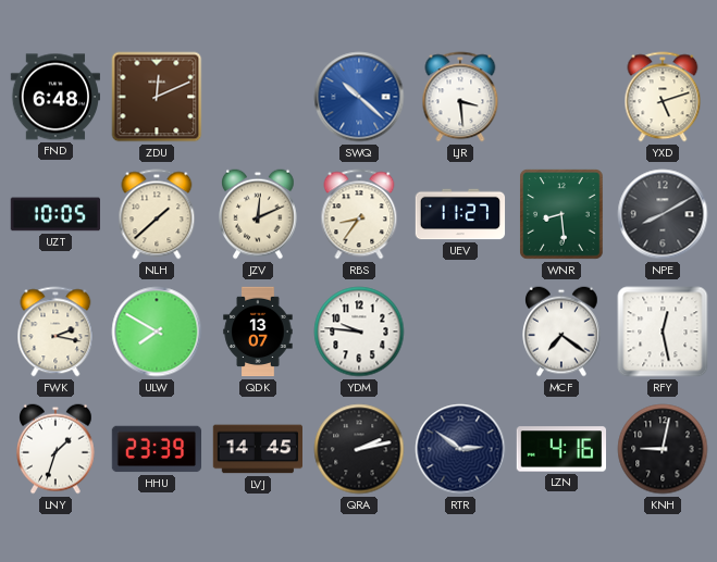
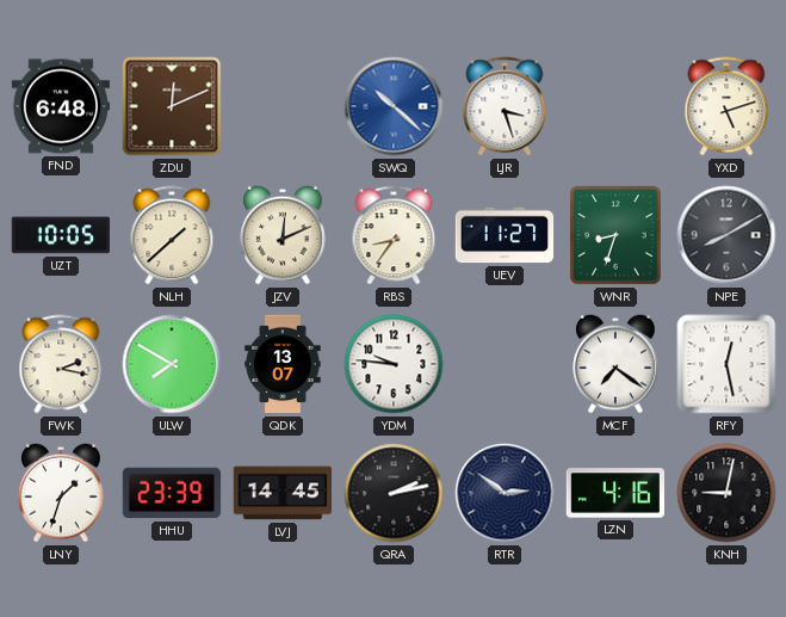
LJR: 3:29 -> 3:27
WNR: 8:29 -> 8:33
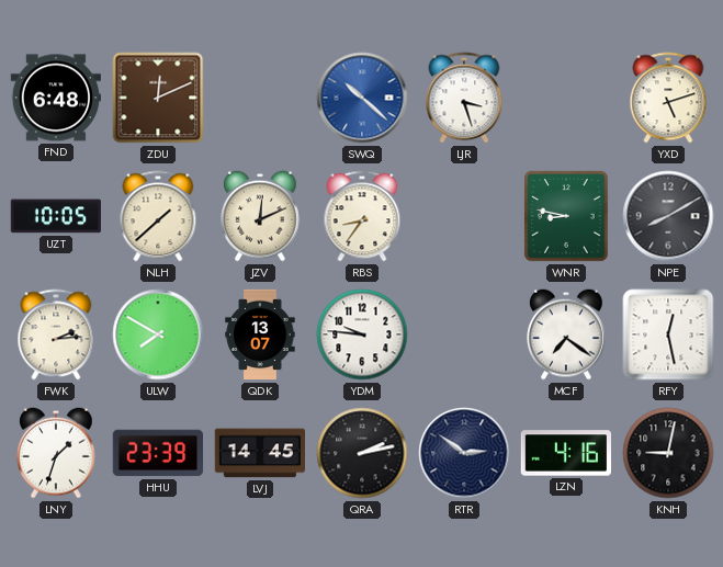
UEV: 11:27 -> none
WNR: 8:33 -> 8:47
FWK: 2:17 -> 2:14
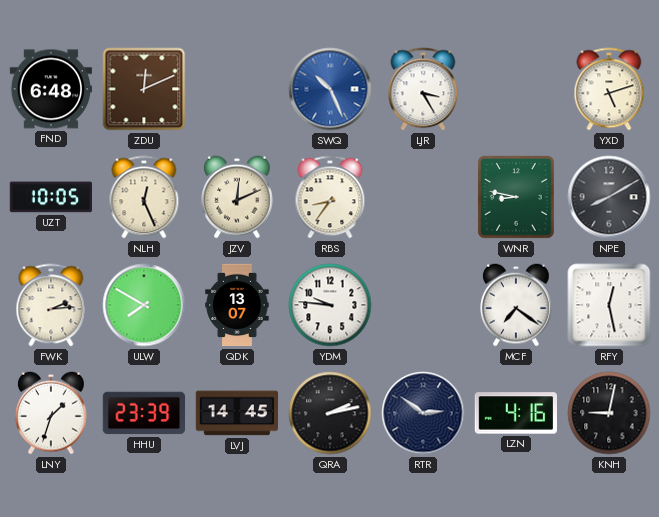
SWQ: 10:22 -> 10:26
LJR: 3:27 -> 3:25
NLH: 1:38 -> 12:26
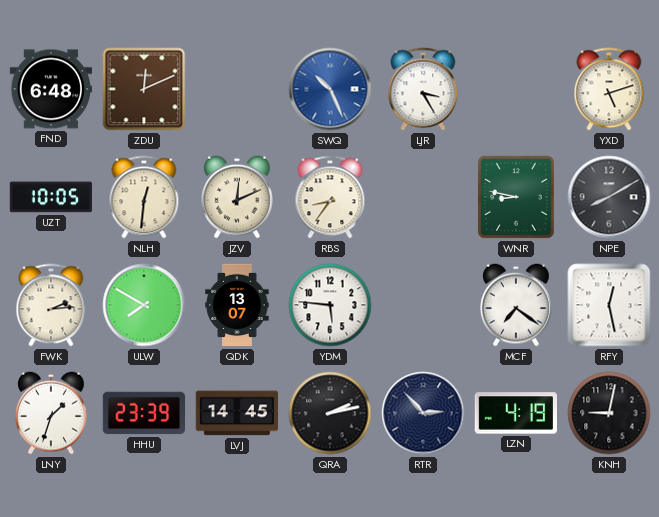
NLH: 12:26 -> 12:31
YDM: 9:46 -> 5:46
RTR: 2:51 -> 2:53
LZN: 4:16 -> 4:19
